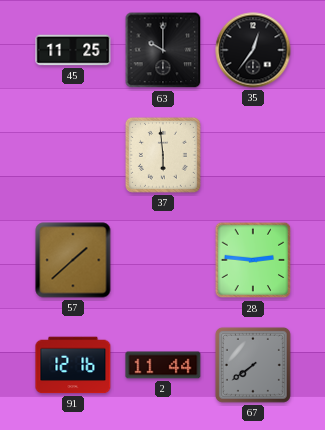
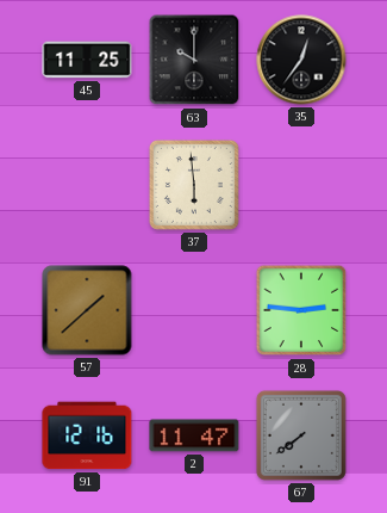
2: 11:44 -> 11:47
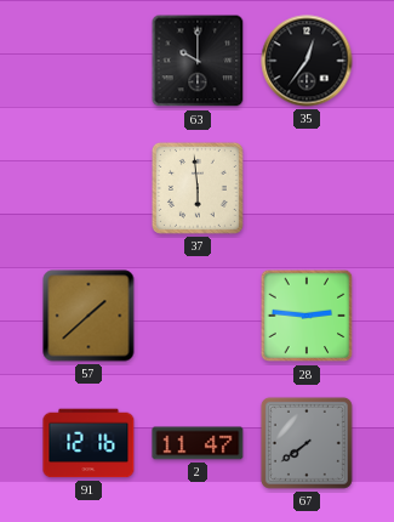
45: 11:25 -> none
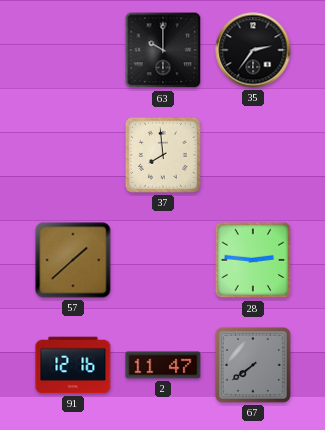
35: 12:36 -> 2:36
37: 5:59 -> 7:59
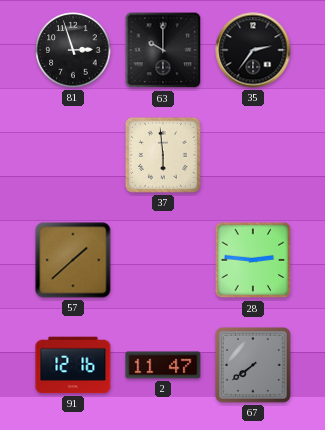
81: none -> 2:57
37: 7:59 -> 5:59
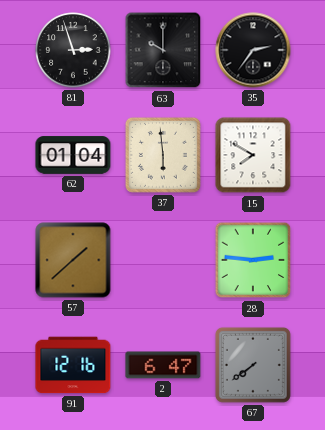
62: none -> 01:04
15: none -> 7:50
2: 11:47 -> 6:47
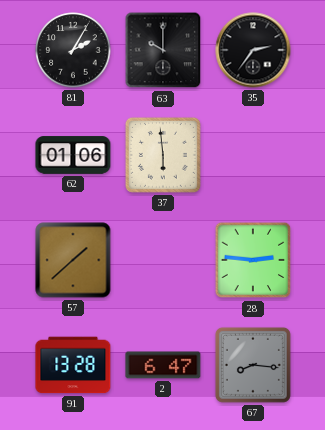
81: 2:57 -> 2:05
62: 01:04 -> 01:06
15: 7:50 -> none
91: 12:16 -> 13:28
67: 7:39 -> 8:16
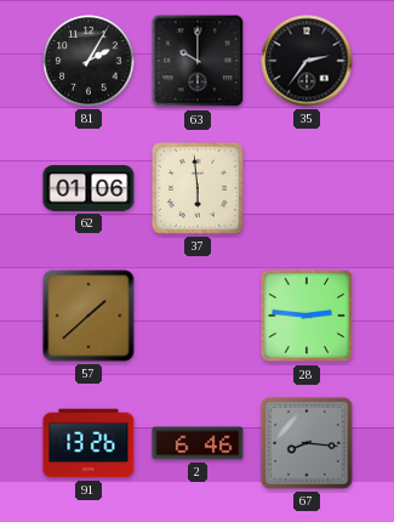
91: 13:28 -> 13:26
2: 6:47 -> 6:46
